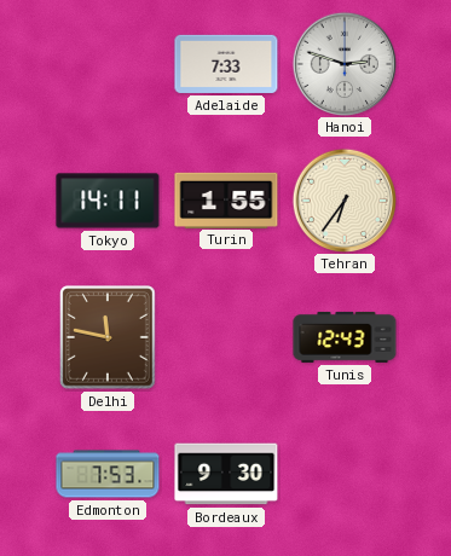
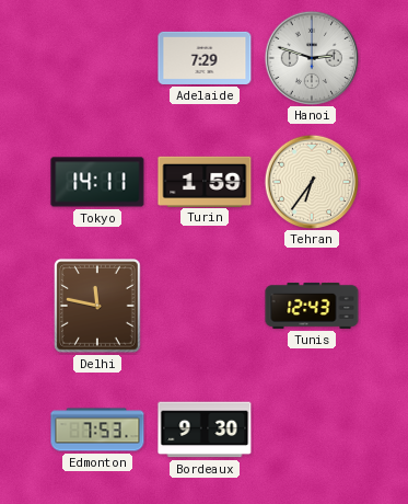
Adelaide: 7:33 -> 7:29
Turin: 1:55 -> 1:59
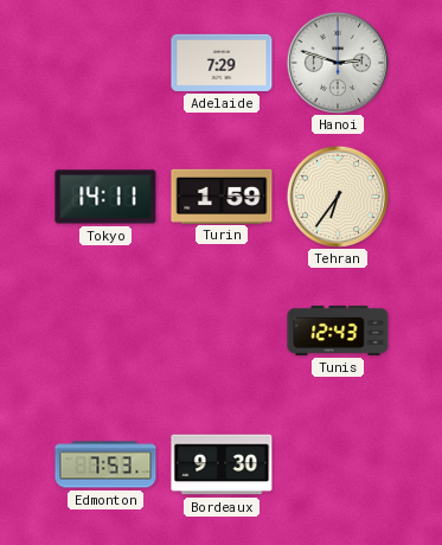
Delhi: 11:47 -> none
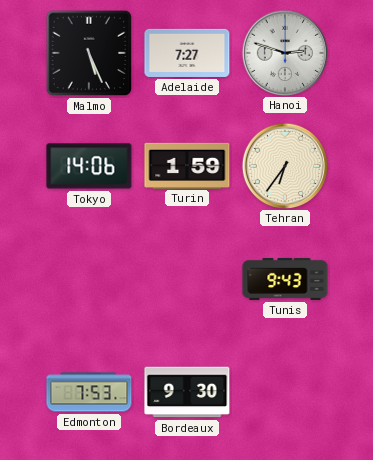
Malmo: none -> 5:26
Adelaide: 7:29 -> 7:27
Tokyo: 14:11 -> 14:06
Tunis: 12:43 -> 9:43
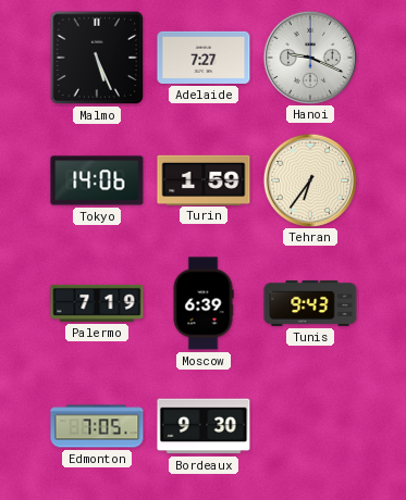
Hanoi: 2:48 -> 9:19
Palermo: none -> 7:19
Moscow: none -> 6:39
Edmonton: 7:53 -> 7:05
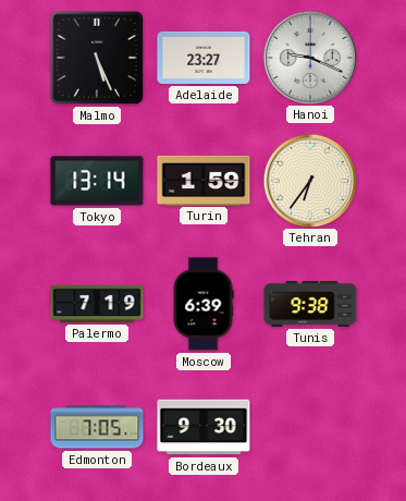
Adelaide: 7:27 -> 23:27
Tokyo: 14:06 -> 13:14
Tunis: 9:43 -> 9:38
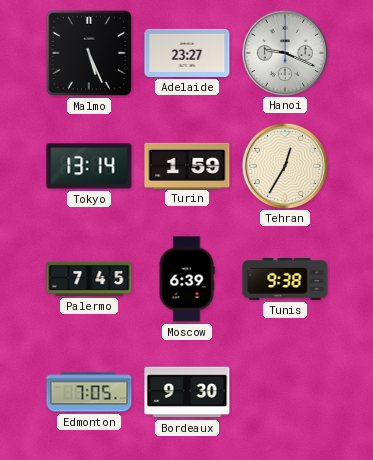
Tehran: 6:36 -> 12:35
Palermo: 7:19 -> 7:45
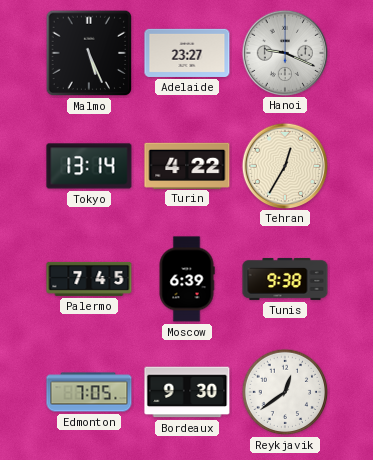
Turin: 1:59 -> 4:22
Reykjavik: none -> 12:39
